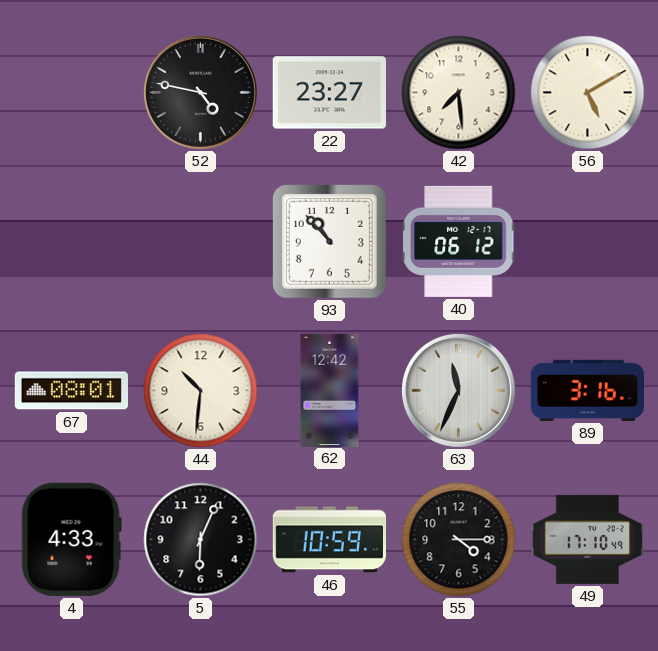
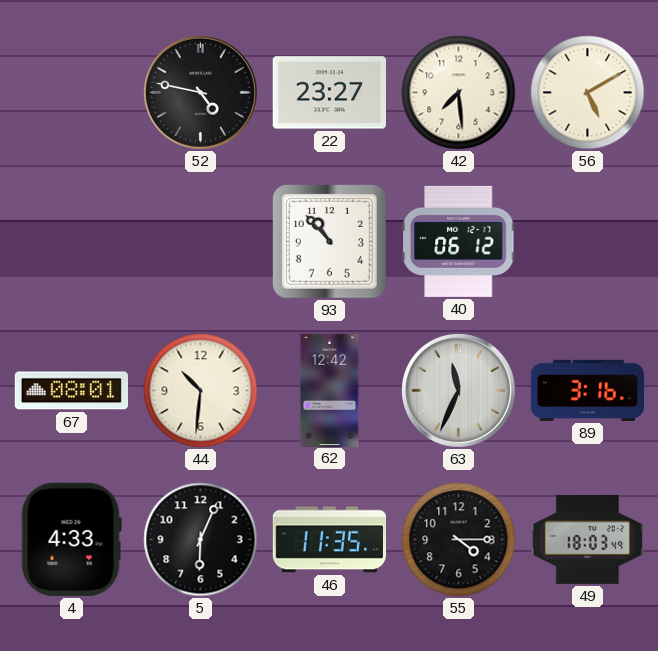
46: 10:59 -> 11:35
49: 17:10 -> 18:03
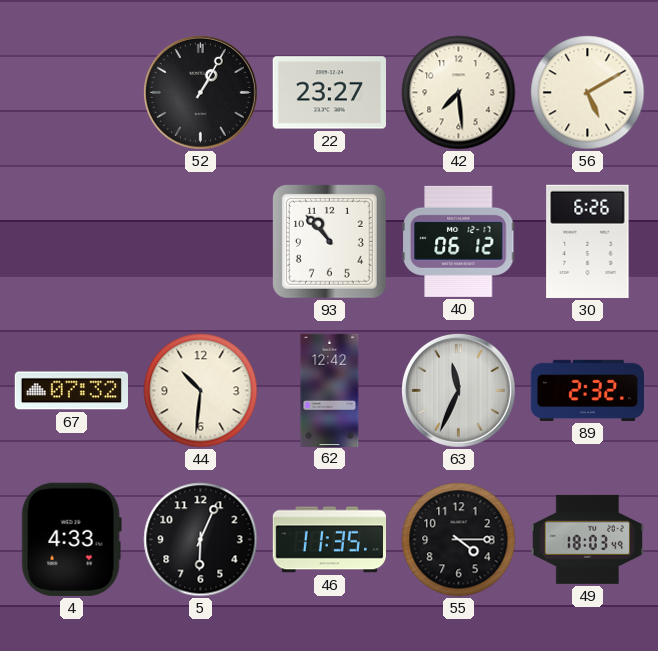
52: 4:47 -> 1:05
30: none -> 6:26
67: 08:01 -> 07:32
89: 3:16 -> 2:32
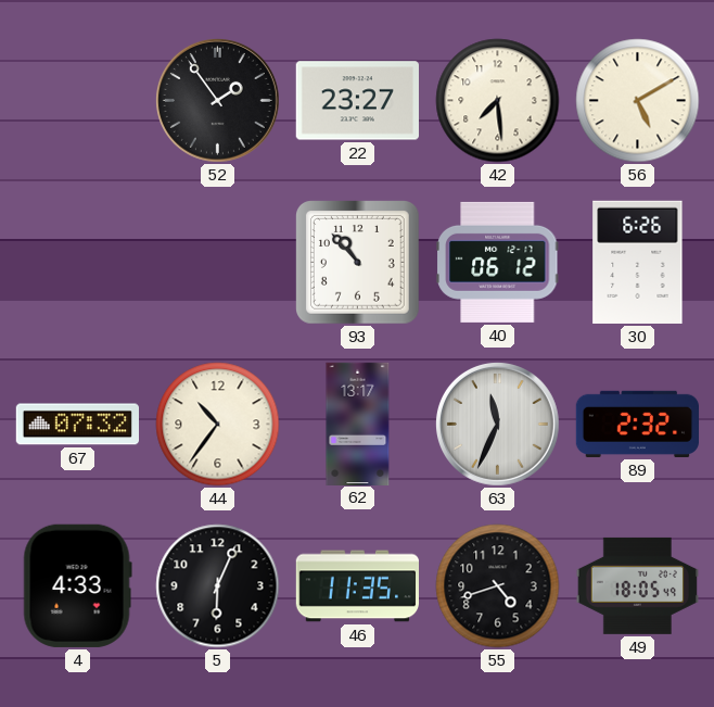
52: 1:05 -> 1:54
44: 10:31 -> 10:36
62: 12:42 -> 13:17
55: 4:15 -> 4:42
49: 18:03 -> 18:05
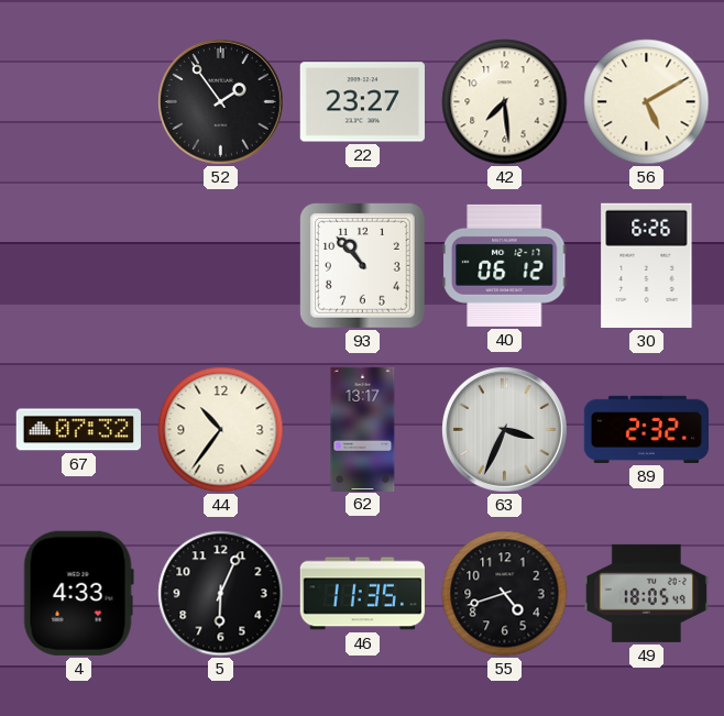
63: 11:34 -> 3:34
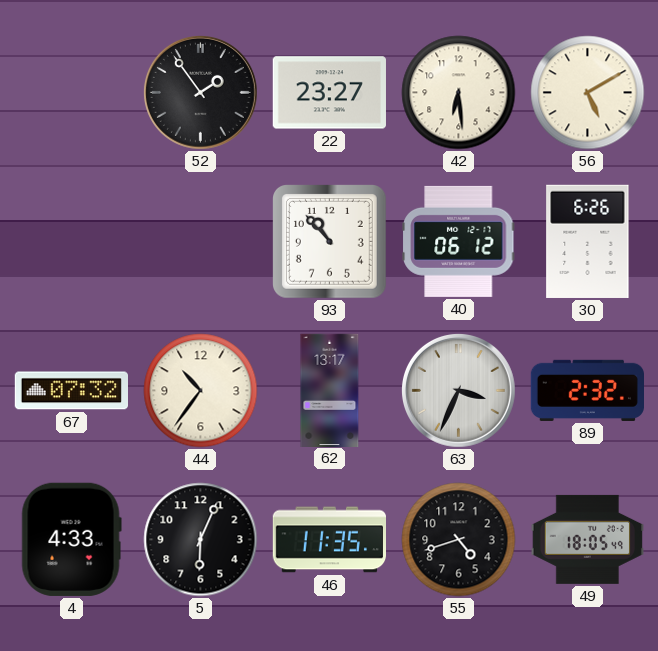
42: 7:29 -> 6:29
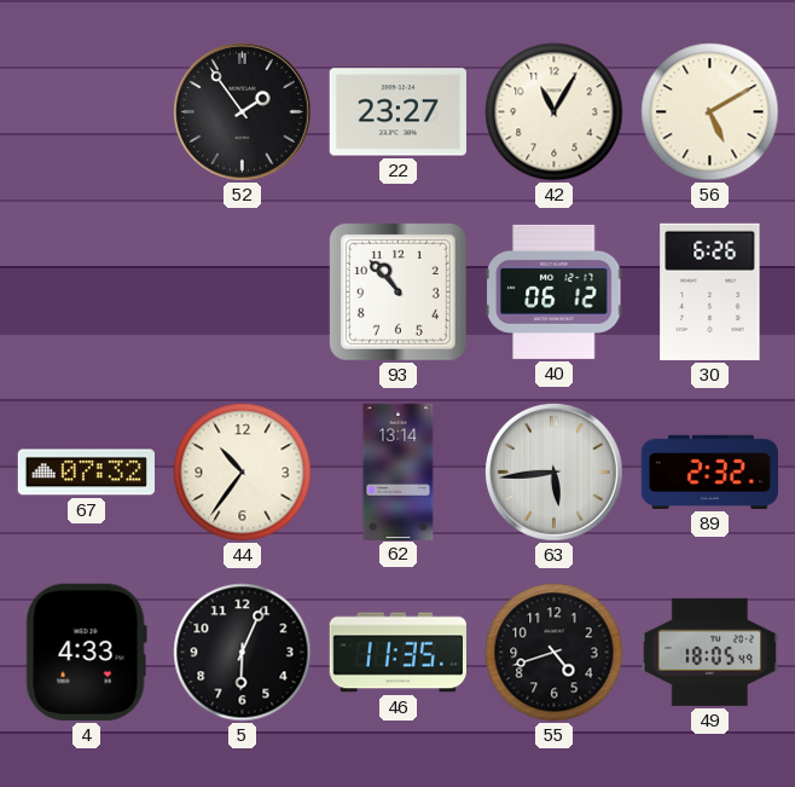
42: 6:29 -> 11:05
62: 13:17 -> 13:14
63: 3:34 -> 5:44
